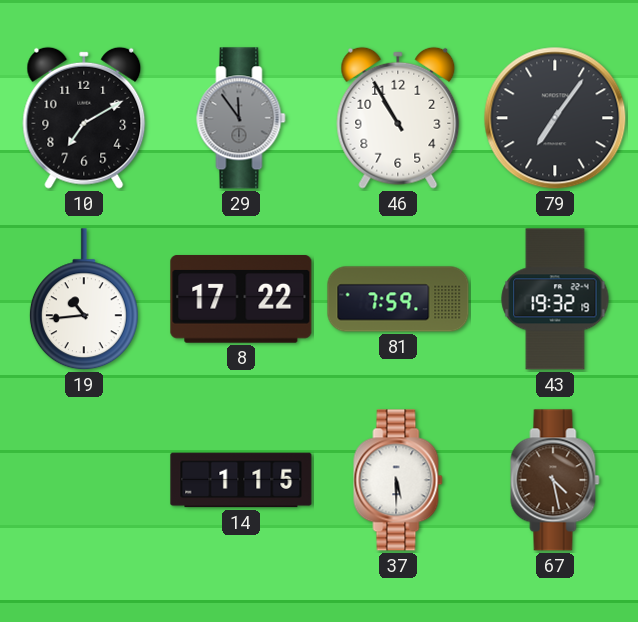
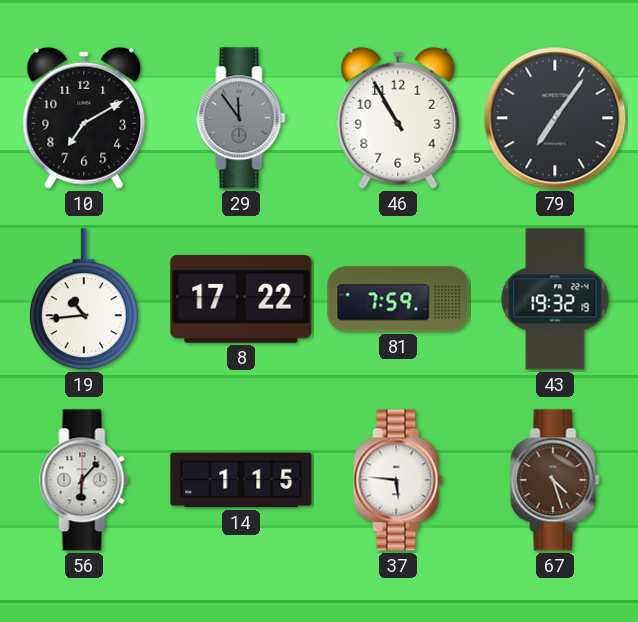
56: none -> 6:07
37: 5:30 -> 5:46
67: 4:28 -> 4:27
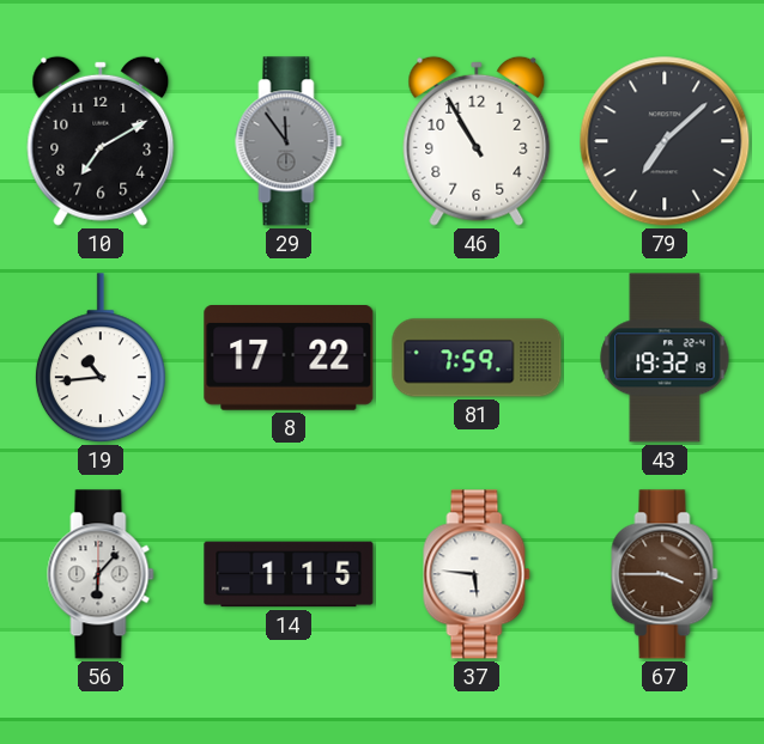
79: 7:06 -> 7:08
67: 4:27 -> 3:45
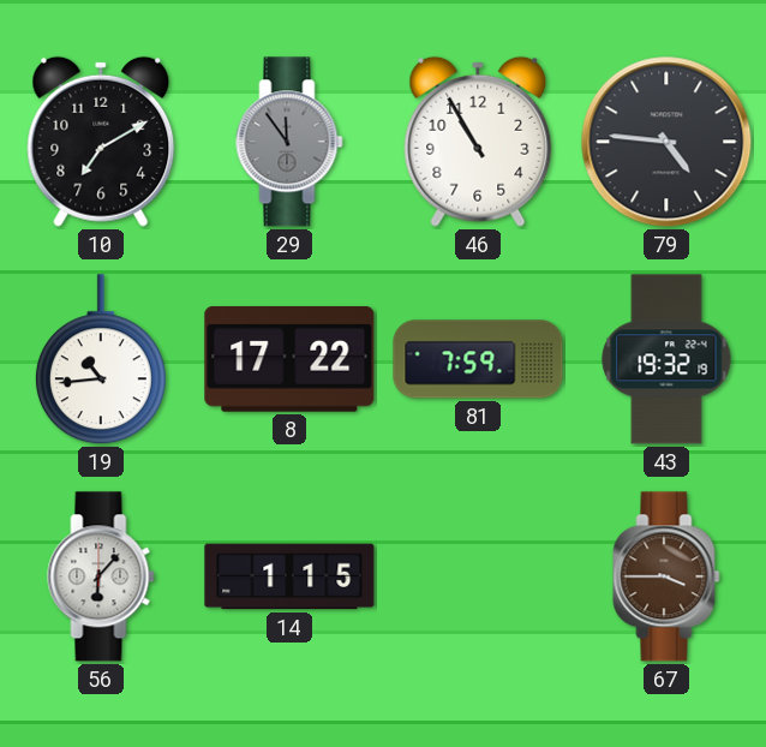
79: 7:08 -> 4:46
37: 5:46 -> none
